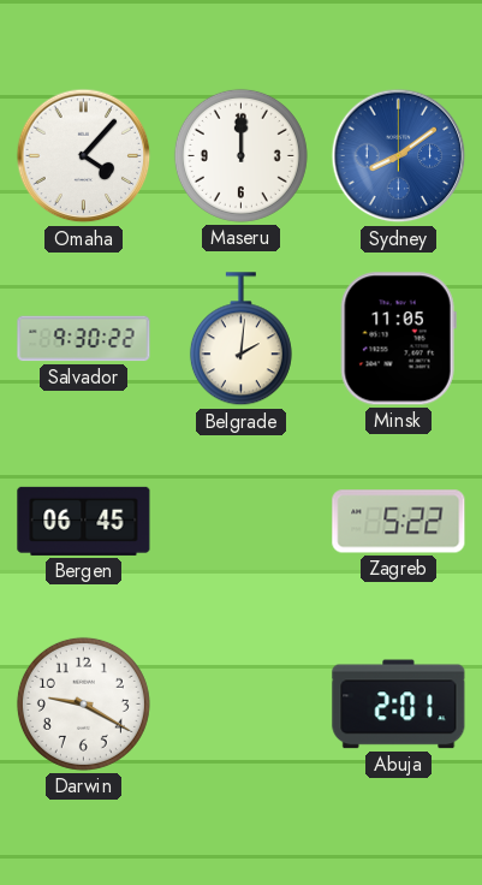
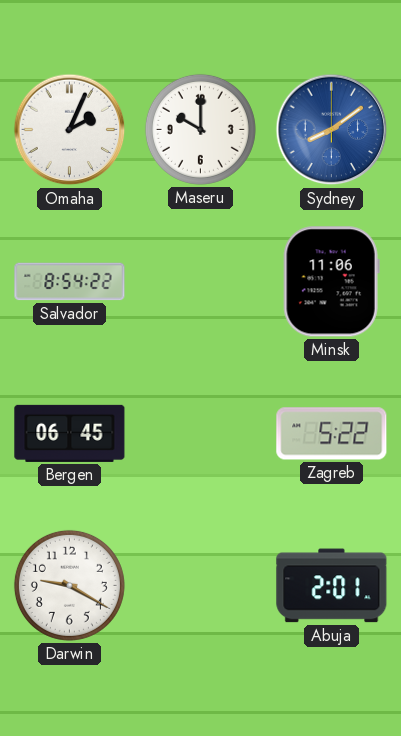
Omaha: 4:07 -> 2:04
Maseru: 12:00 -> 10:00
Salvador: 9:30 -> 8:54
Belgrade: 2:01 -> none
Minsk: 11:05 -> 11:06
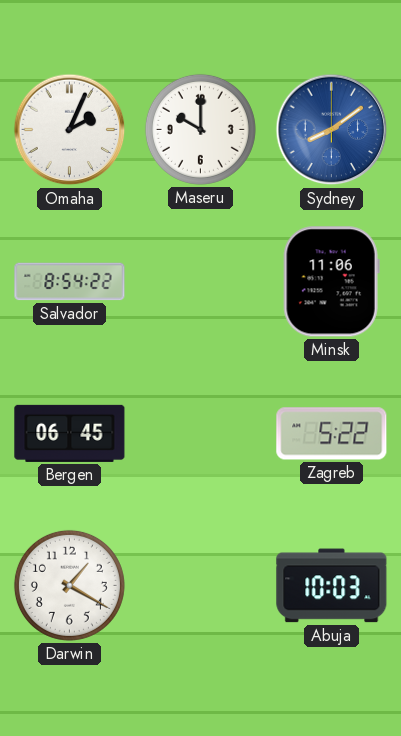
Darwin: 9:20 -> 1:20
Abuja: 2:01 -> 10:03
